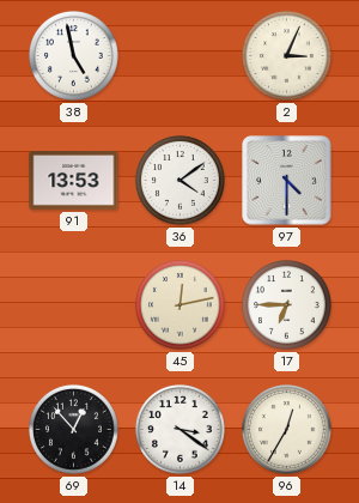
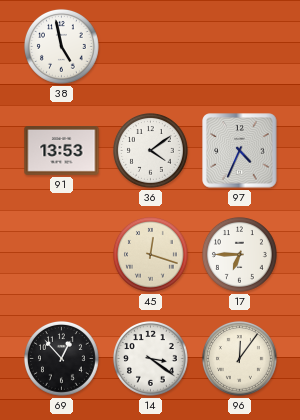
2: 3:04 -> none
97: 4:30 -> 4:34
45: 12:13 -> 12:18
96: 12:35 -> 12:06
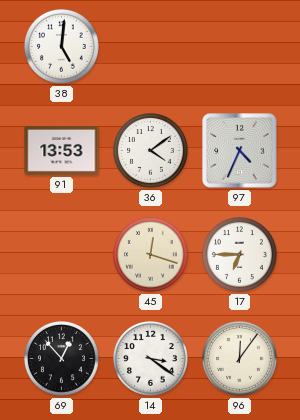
38: 4:58 -> 5:01
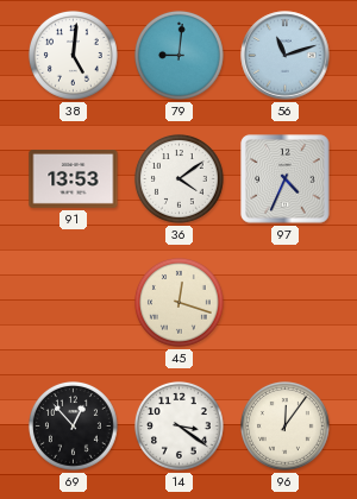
79: none -> 9:01
56: none -> 11:12
17: 6:45 -> none
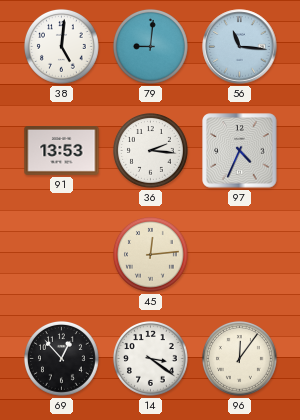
56: 11:12 -> 11:16
36: 4:09 -> 2:16
45: 12:18 -> 12:14
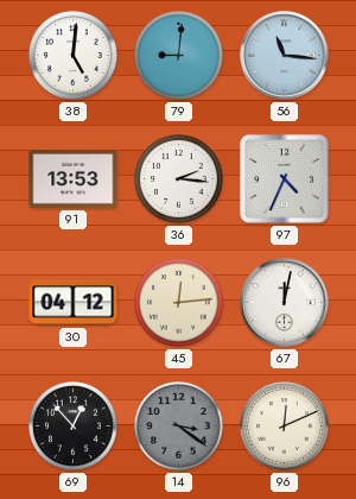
30: none -> 04:12
67: none -> 12:02
14 dial: white -> grey
96: 12:06 -> 12:11
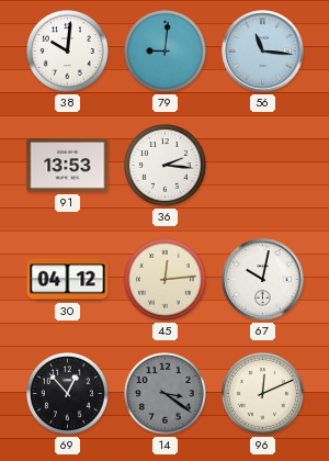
38: 5:01 -> 10:01
97: 4:34 -> none
67: 12:02 -> 10:02
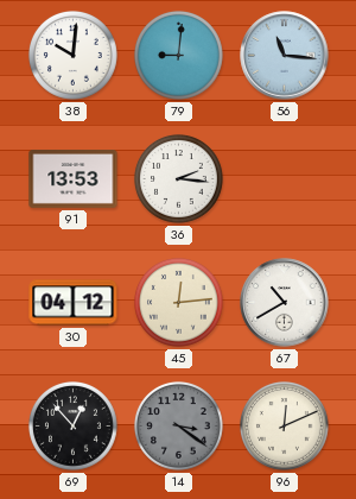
67: 10:02 -> 10:40
